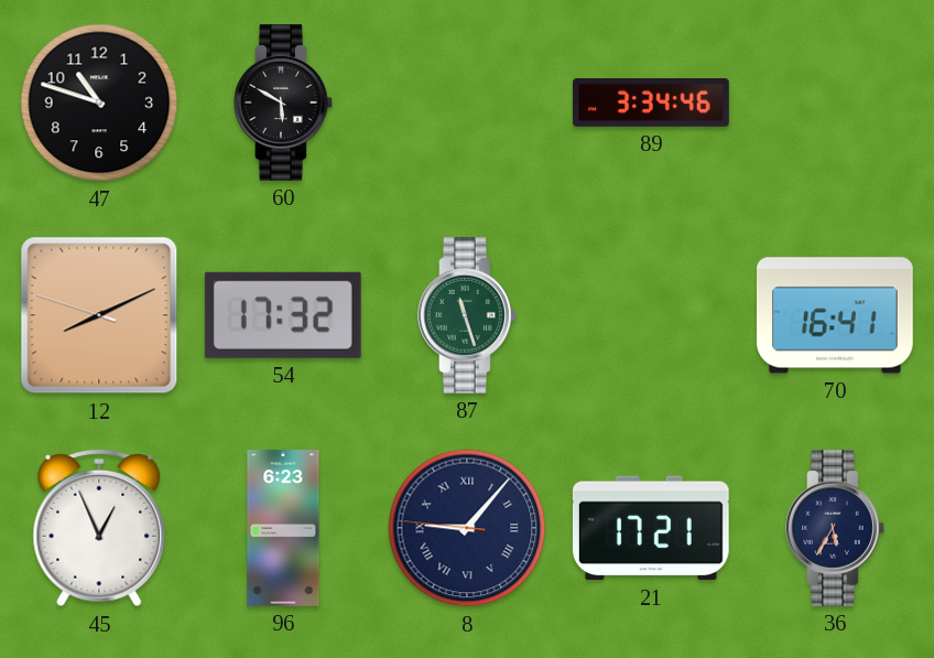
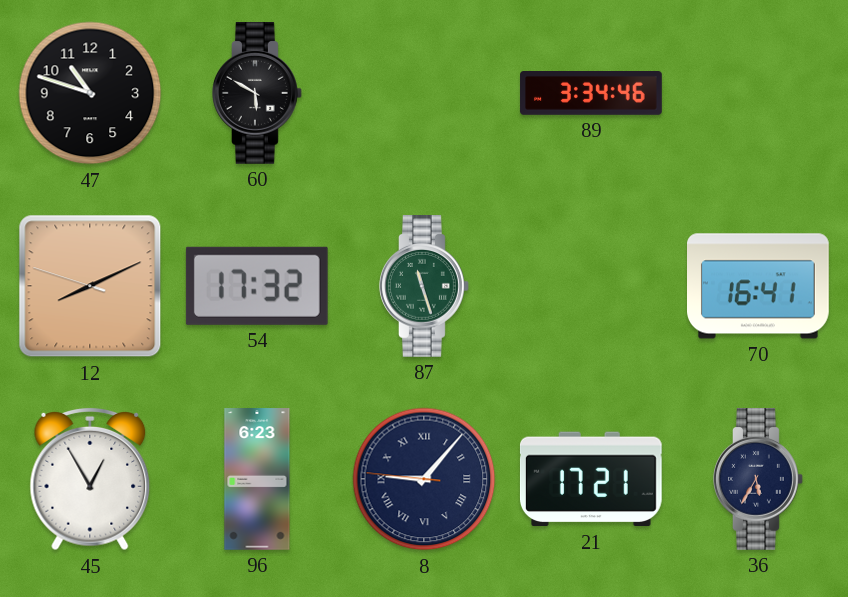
45: 12:56 -> 12:55
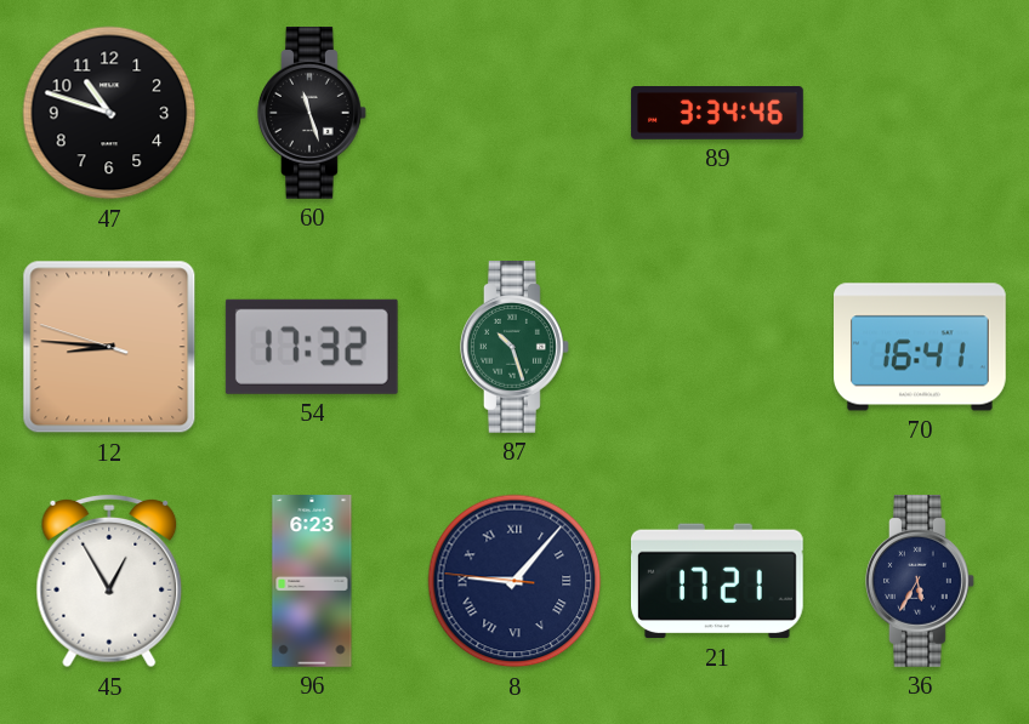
60: 5:50 -> 11:27
12: 8:10 -> 8:45
87: 11:27 -> 10:27
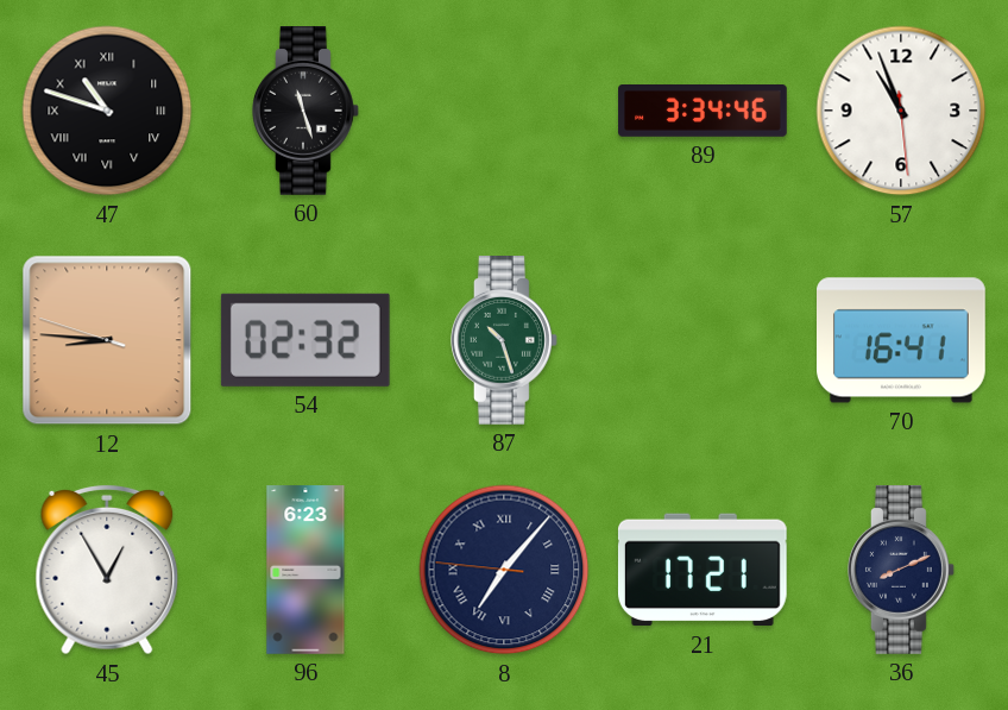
47 numerals: Arabic -> Roman
57: none -> 10:56
54: 17:32 -> 02:32
8: 9:06 -> 7:06
36: 5:35 -> 8:11
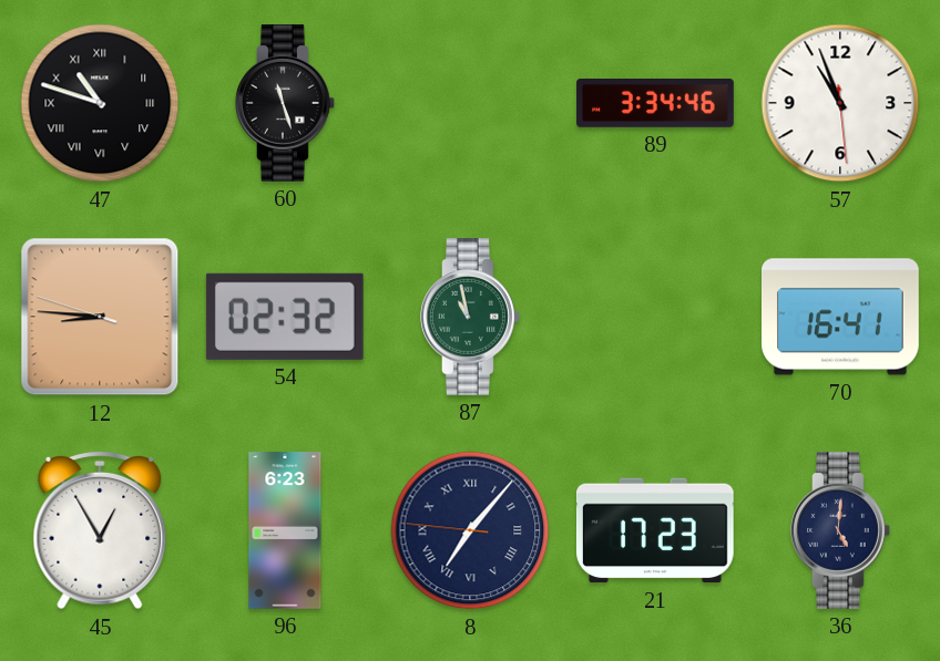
87: 10:27 -> 10:58
21: 17:21 -> 17:23
36: 8:11 -> 5:01
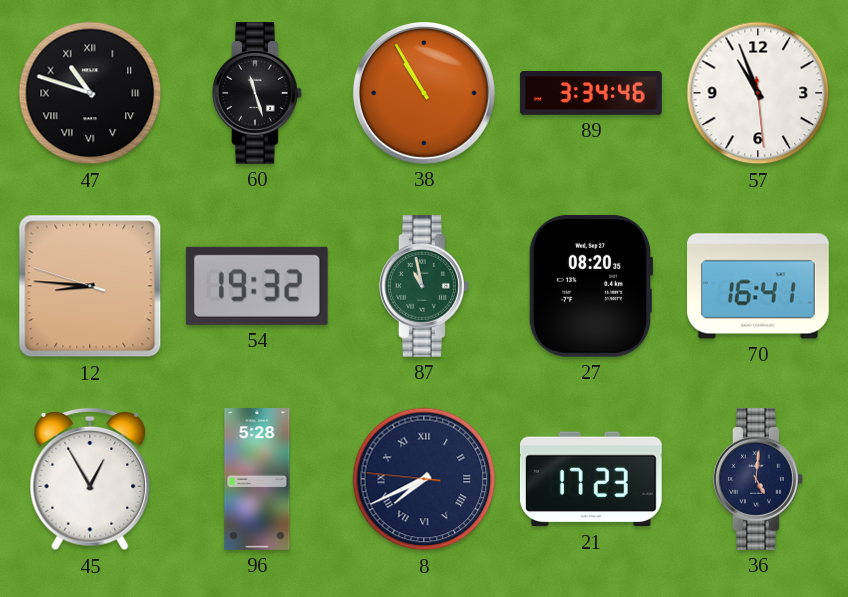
38: none -> 10:55
54: 02:32 -> 19:32
27: none -> 08:20
96: 6:23 -> 5:28
8: 7:06 -> 7:40
